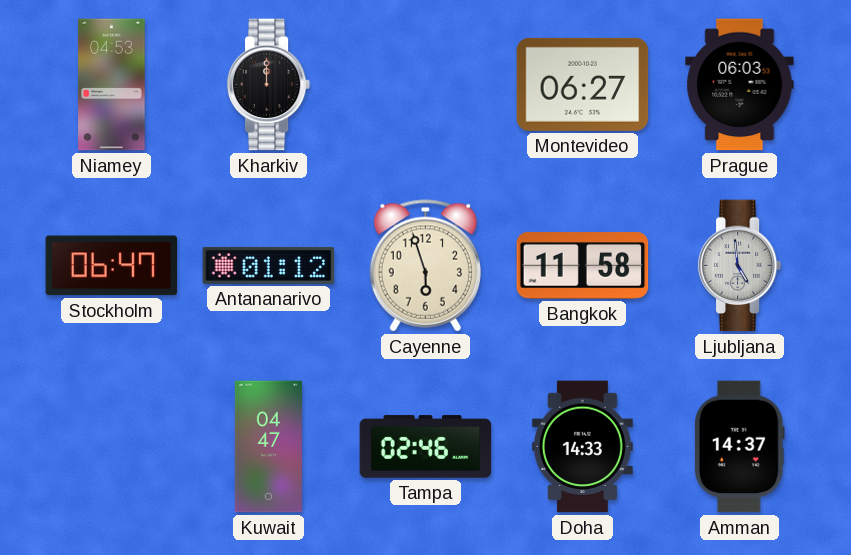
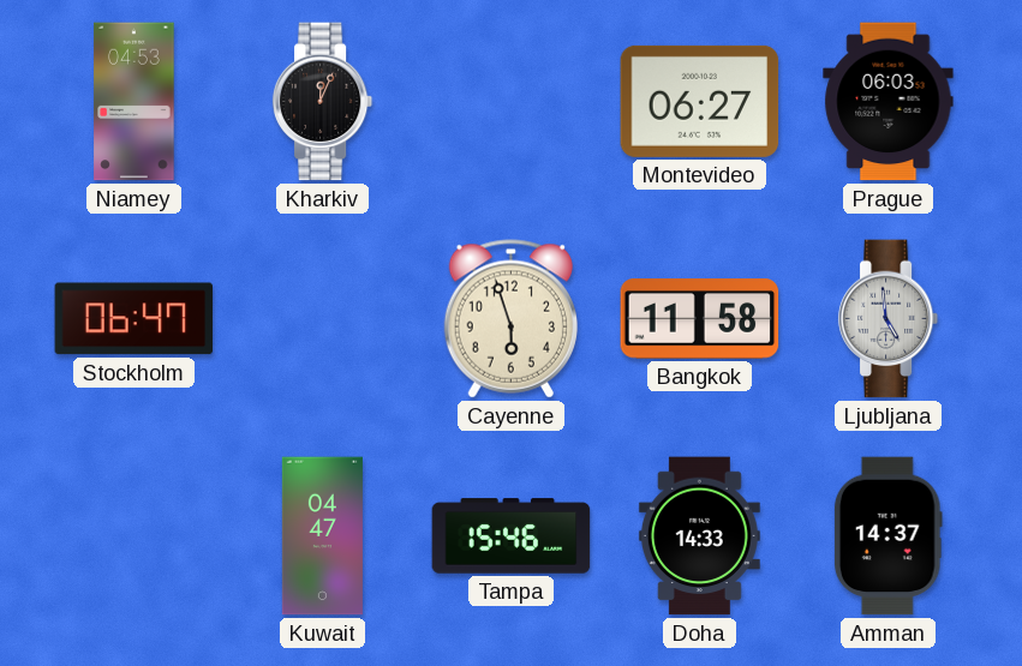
Kharkiv: 12:00 -> 12:04
Antananarivo: 01:12 -> none
Tampa: 02:46 -> 15:46
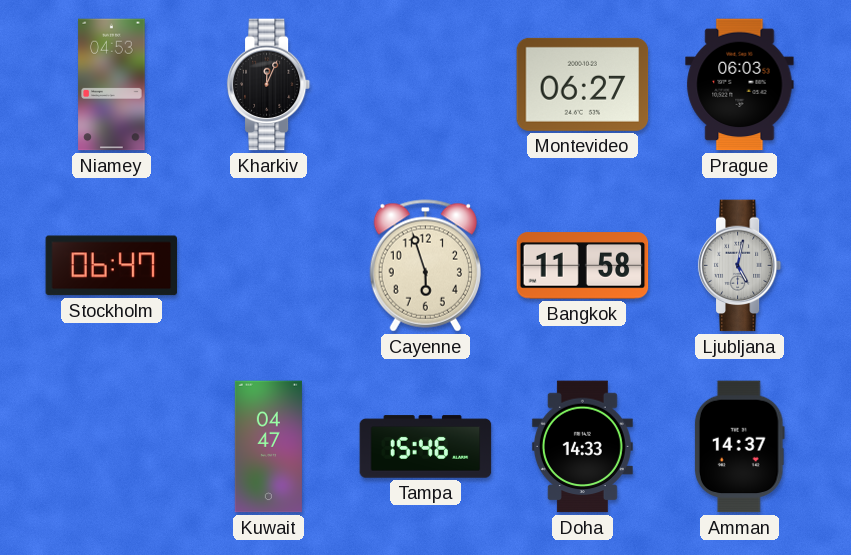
Ljubljana: 4:59 -> 5:02
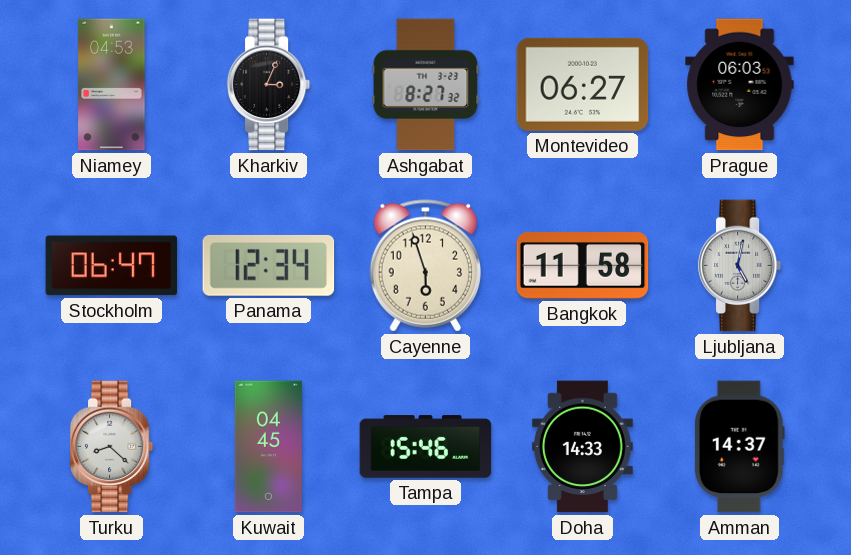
Kharkiv: 12:04 -> 3:04
Ashgabat: none -> 8:27
Panama: none -> 12:34
Turku: none -> 8:22
Kuwait: 04:47 -> 04:45
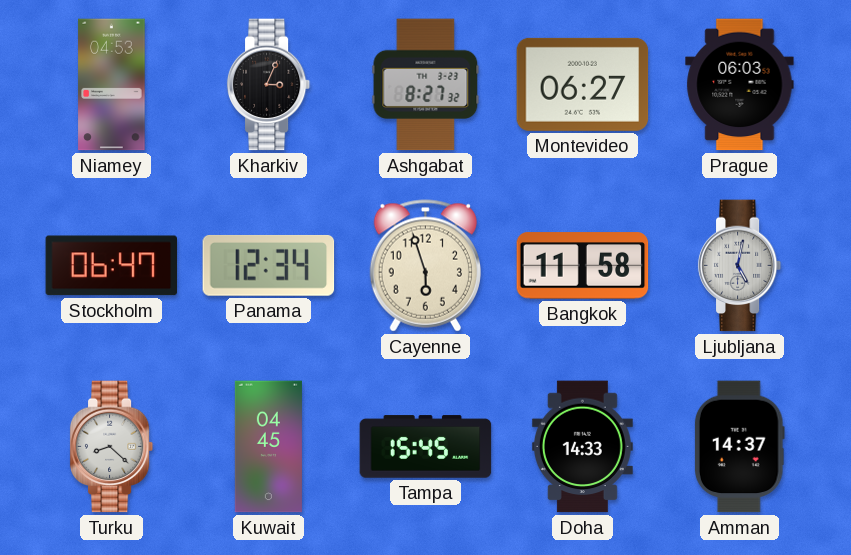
Tampa: 15:46 -> 15:45
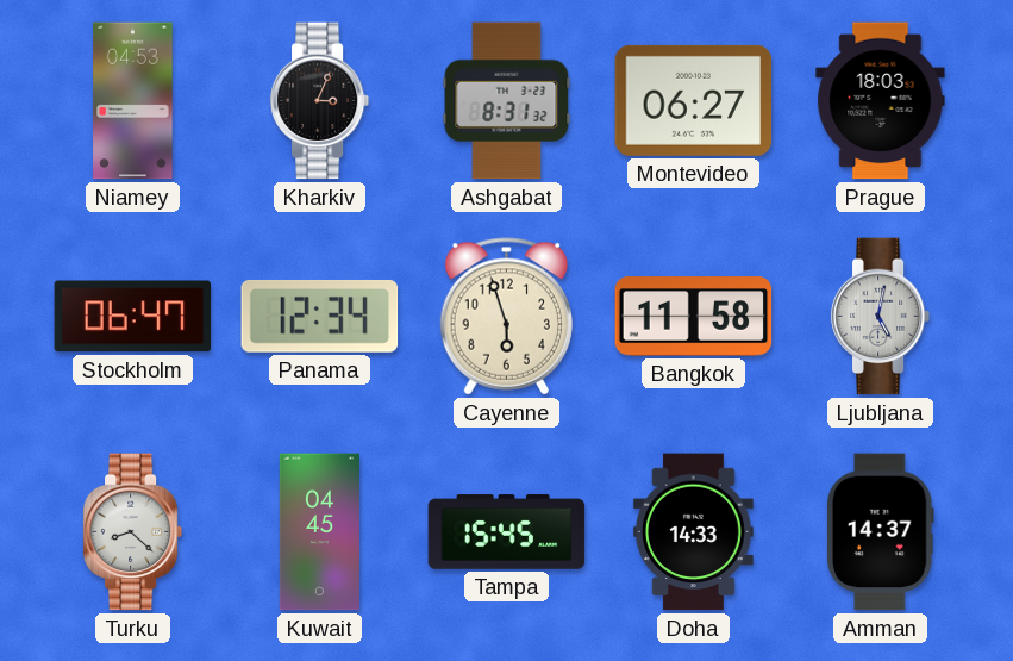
Ashgabat: 8:27 -> 8:31
Prague: 06:03 -> 18:03
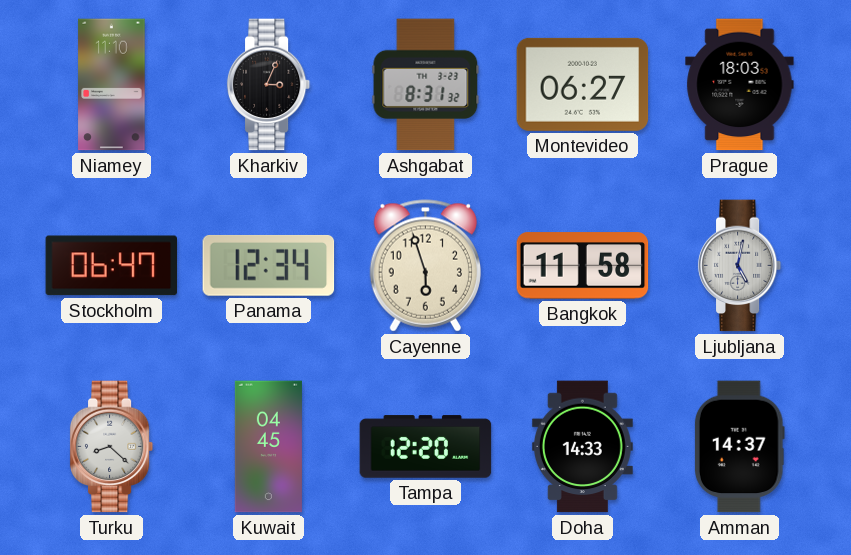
Niamey: 04:53 -> 11:10
Tampa: 15:45 -> 12:20
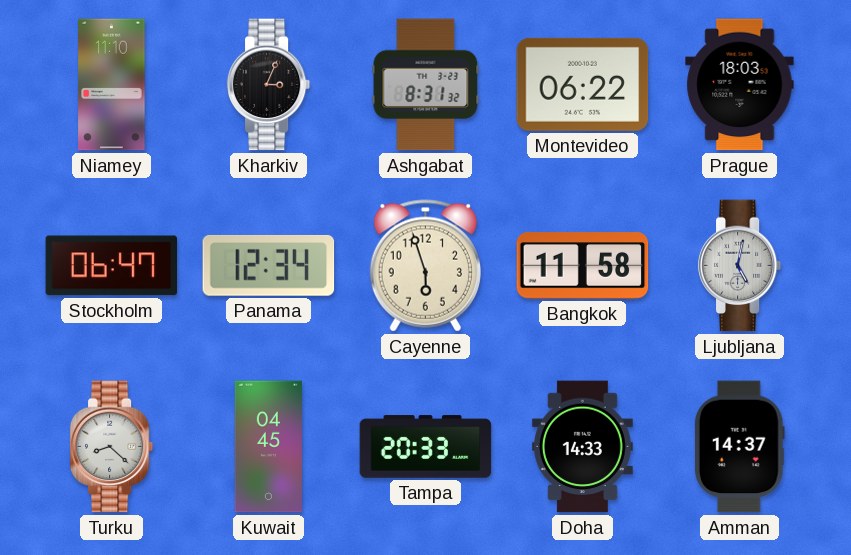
Montevideo: 06:27 -> 06:22
Tampa: 12:20 -> 20:33
